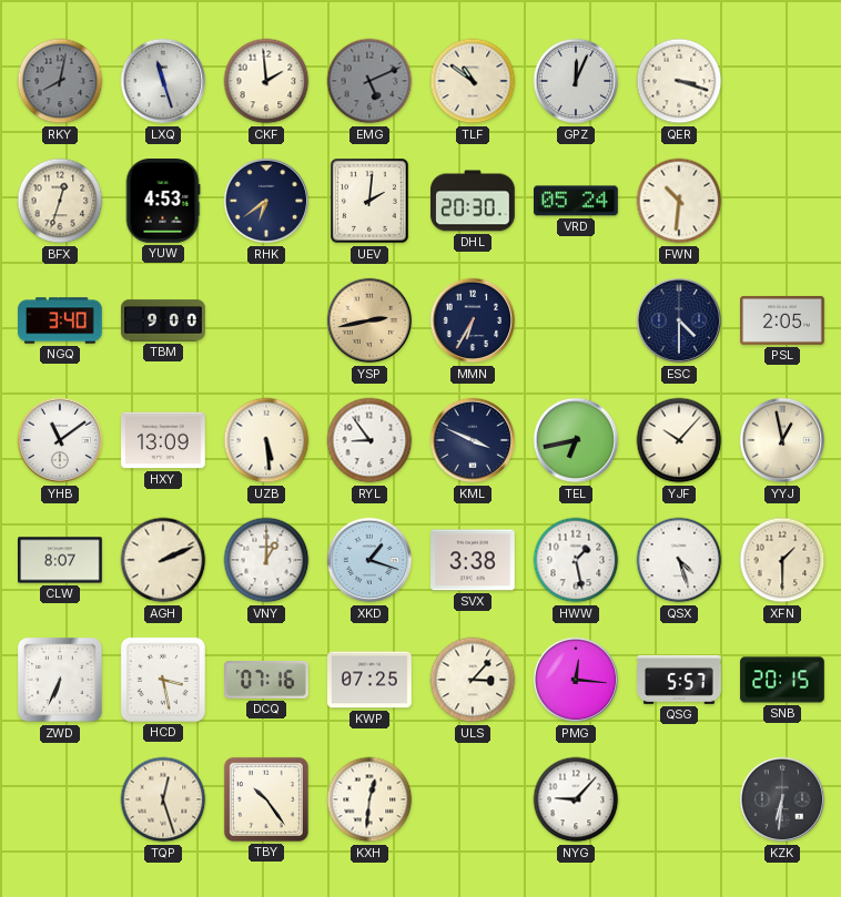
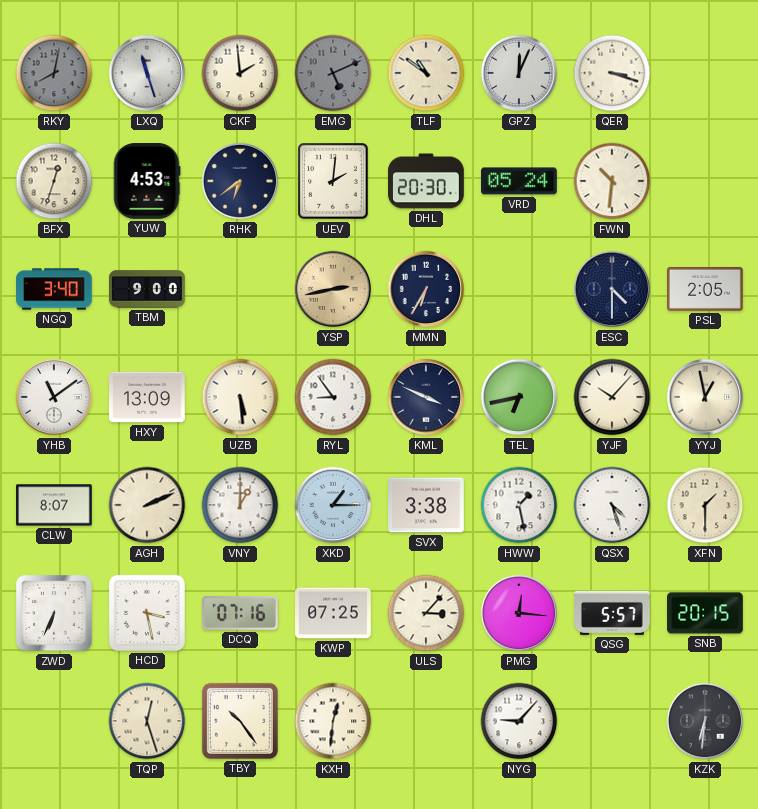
XKD: 1:18 -> 1:15
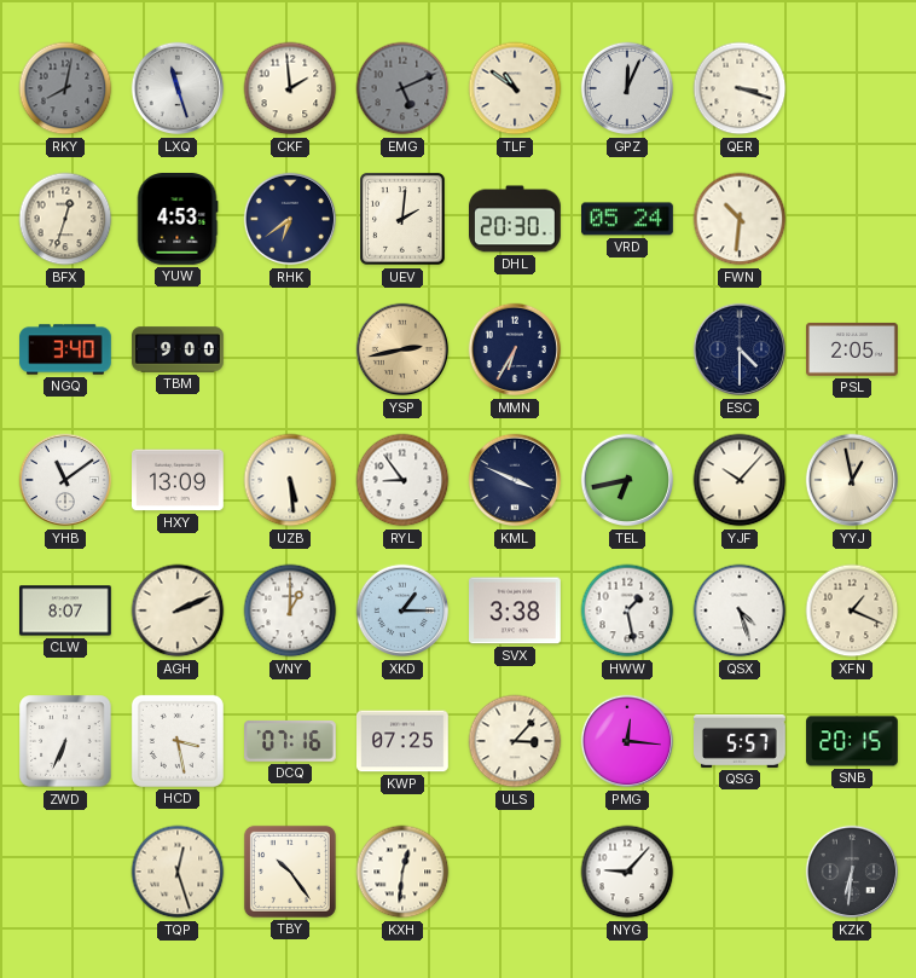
XFN: 1:30 -> 1:19
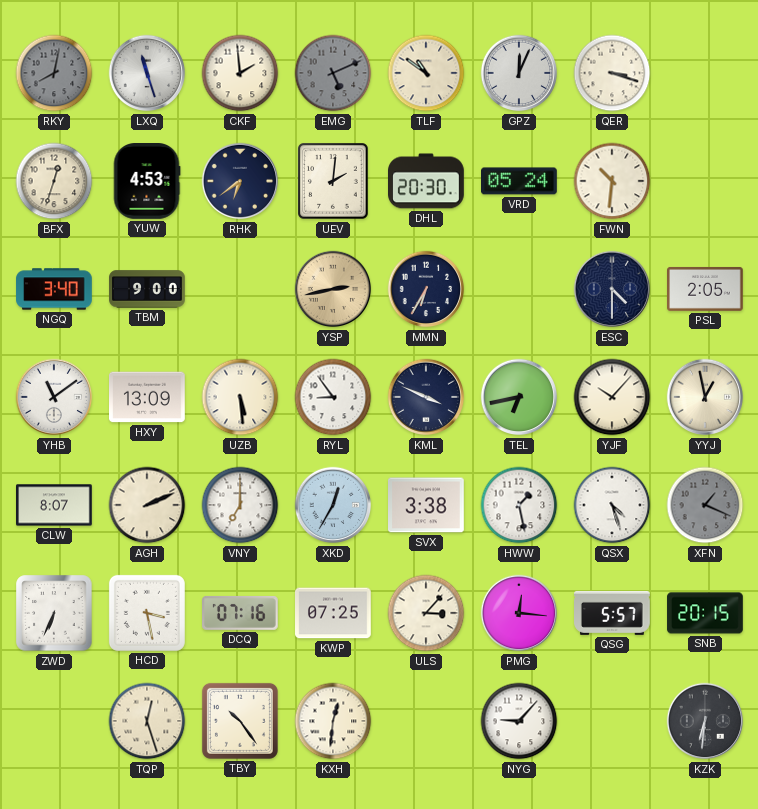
VNY: 1:00 -> 7:00
XKD: 1:15 -> 12:35
XFN dial: cream -> grey
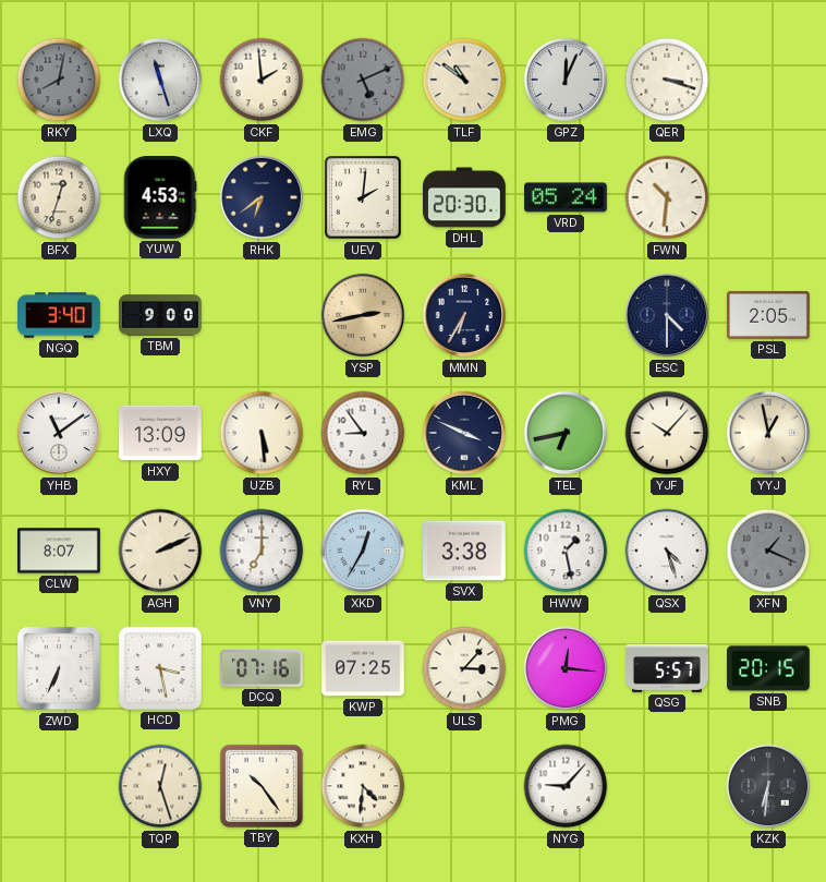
KXH: 12:31 -> 4:31
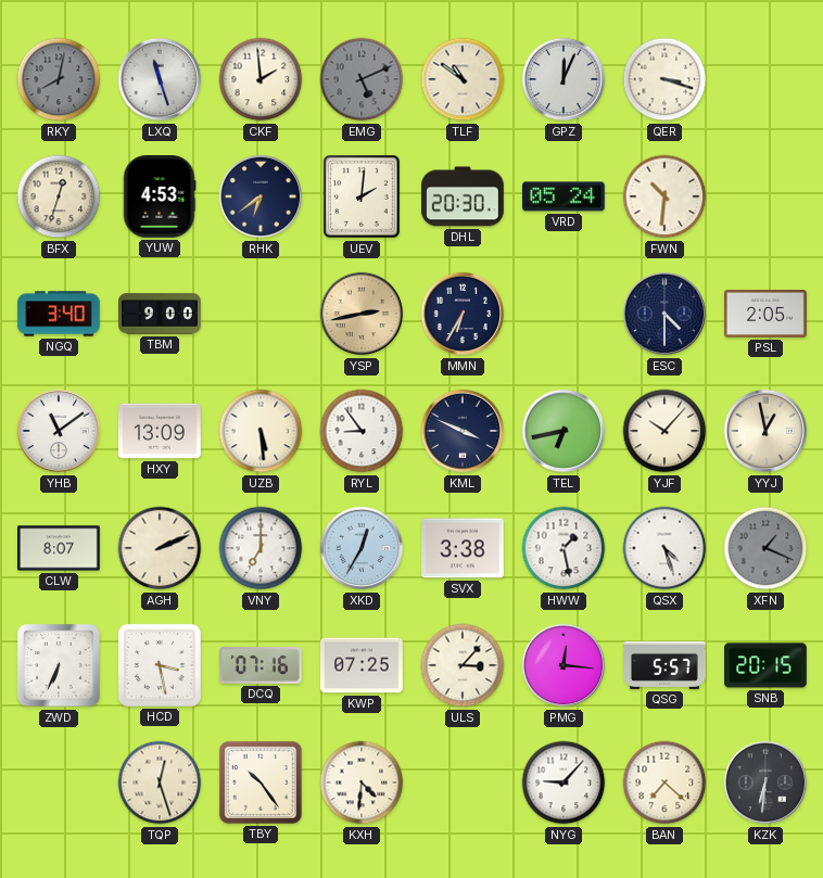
BAN: none -> 7:22
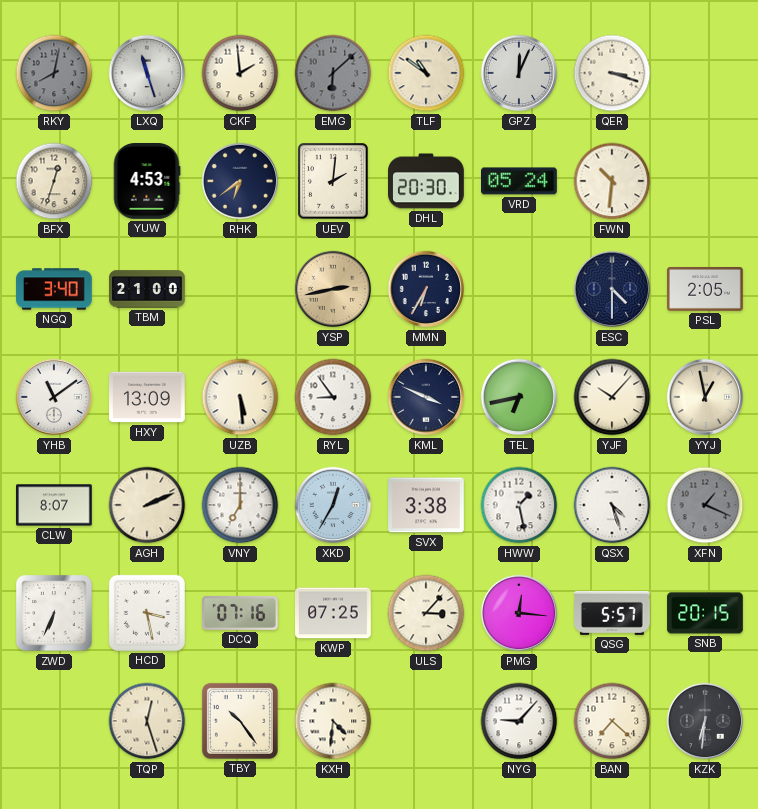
EMG: 5:11 -> 6:08
TBM: 9:00 -> 21:00
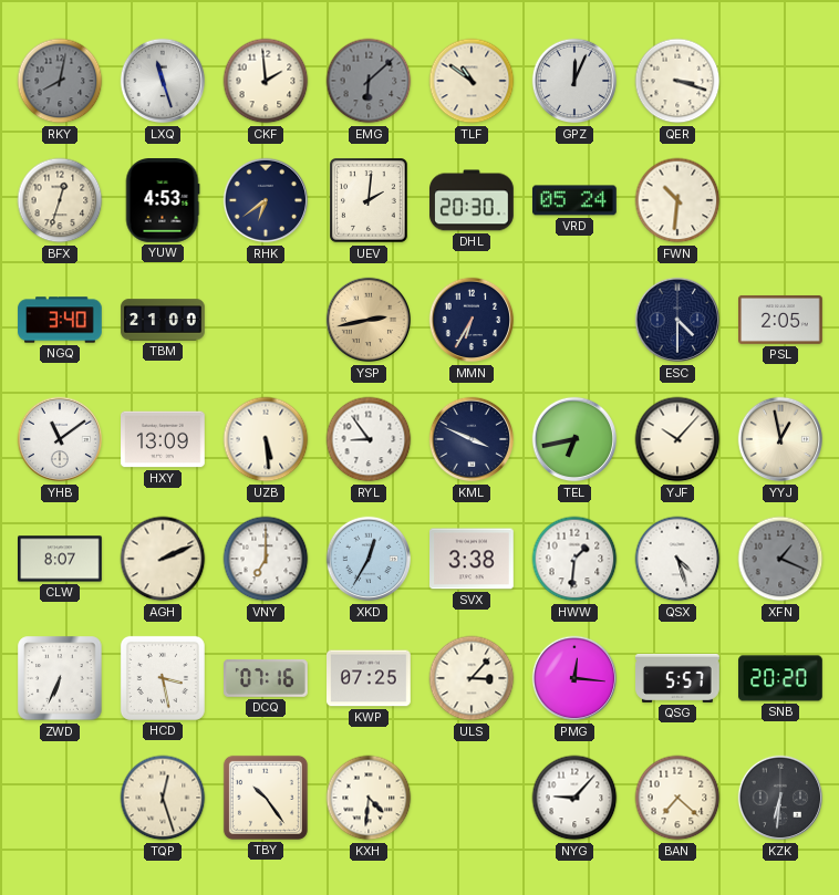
HWW: 1:28 -> 1:31
SNB: 20:15 -> 20:20
